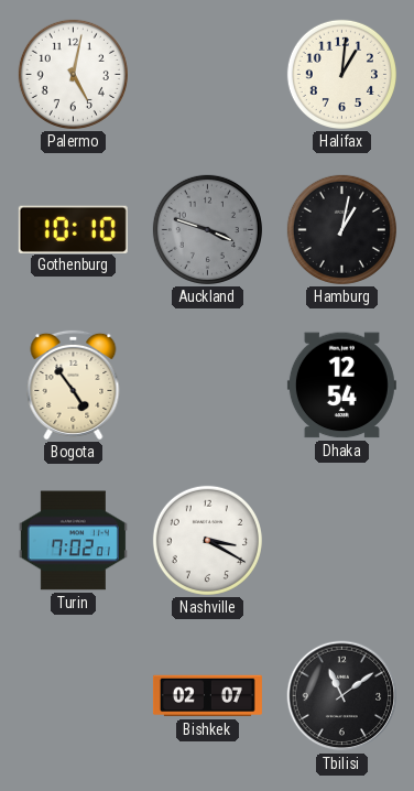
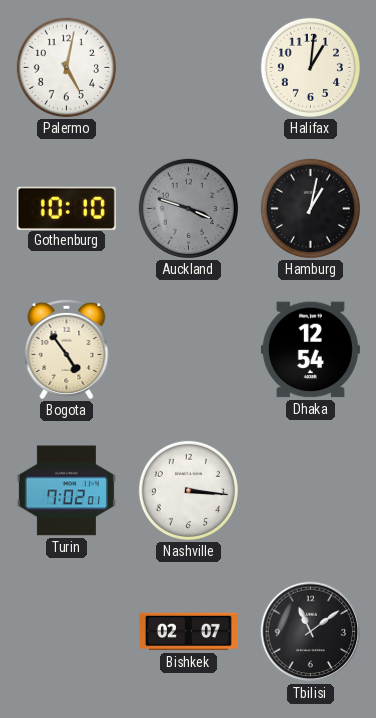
Nashville: 3:20 -> 3:16
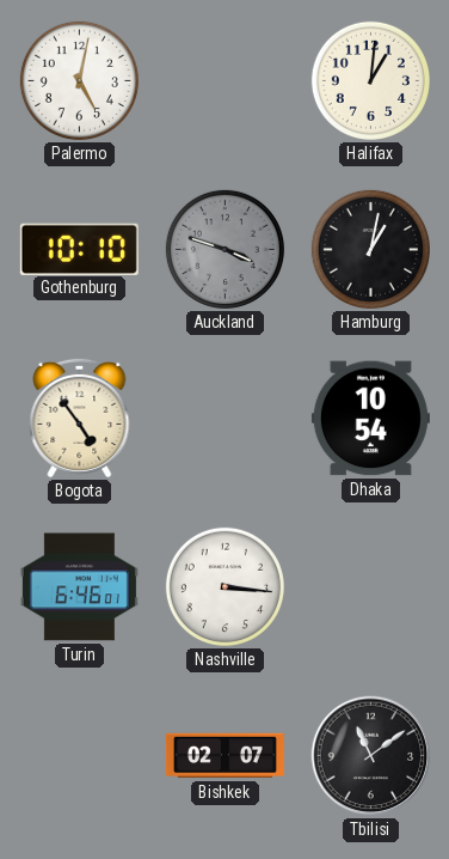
Dhaka: 12:54 -> 10:54
Turin: 7:02 -> 6:46
